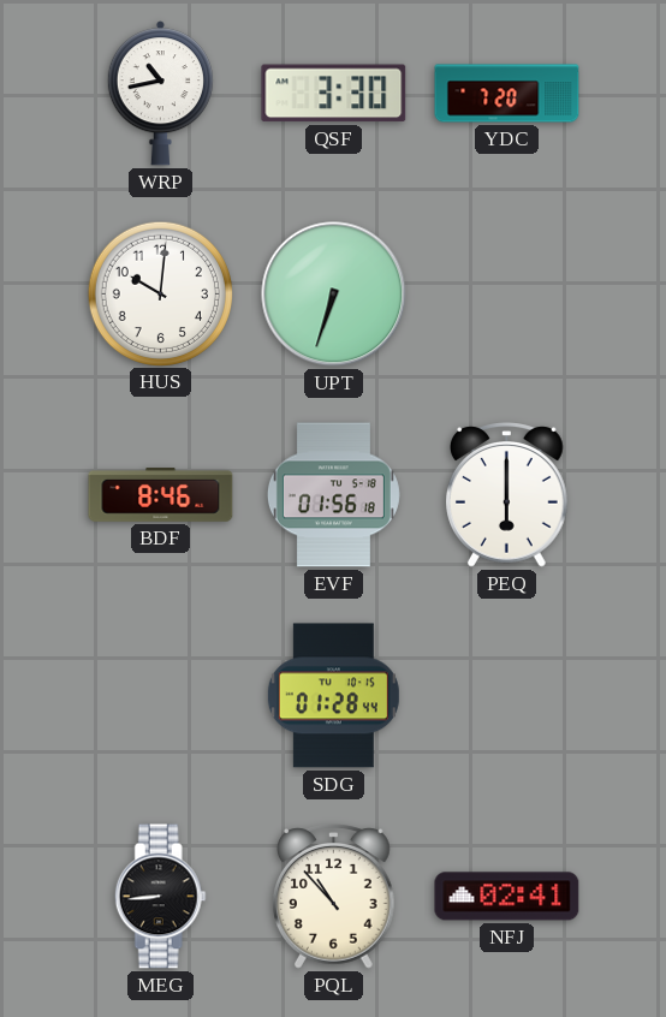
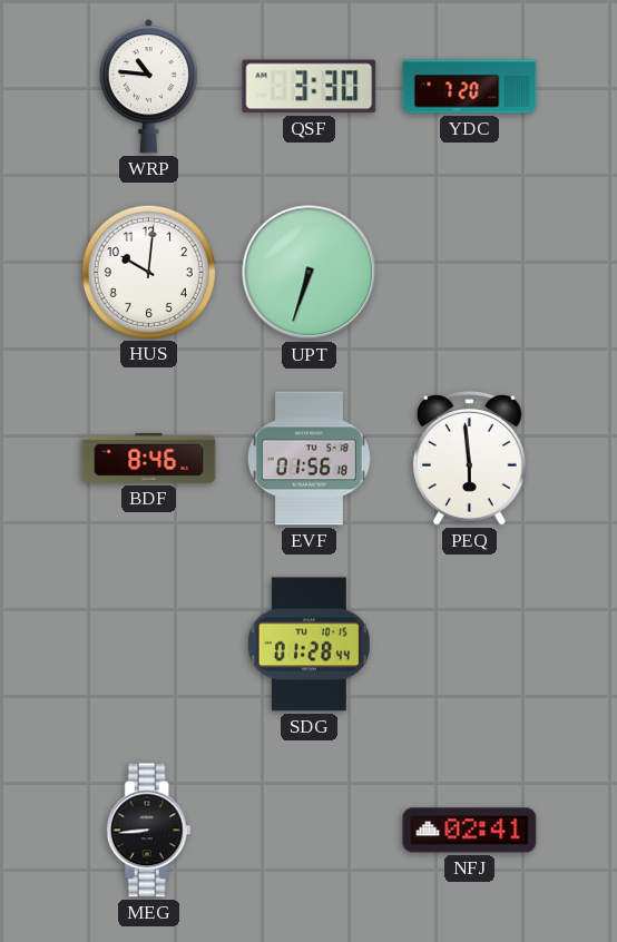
WRP: 10:43 -> 10:46
PEQ: 6:00 -> 5:59
PQL: 10:53 -> none
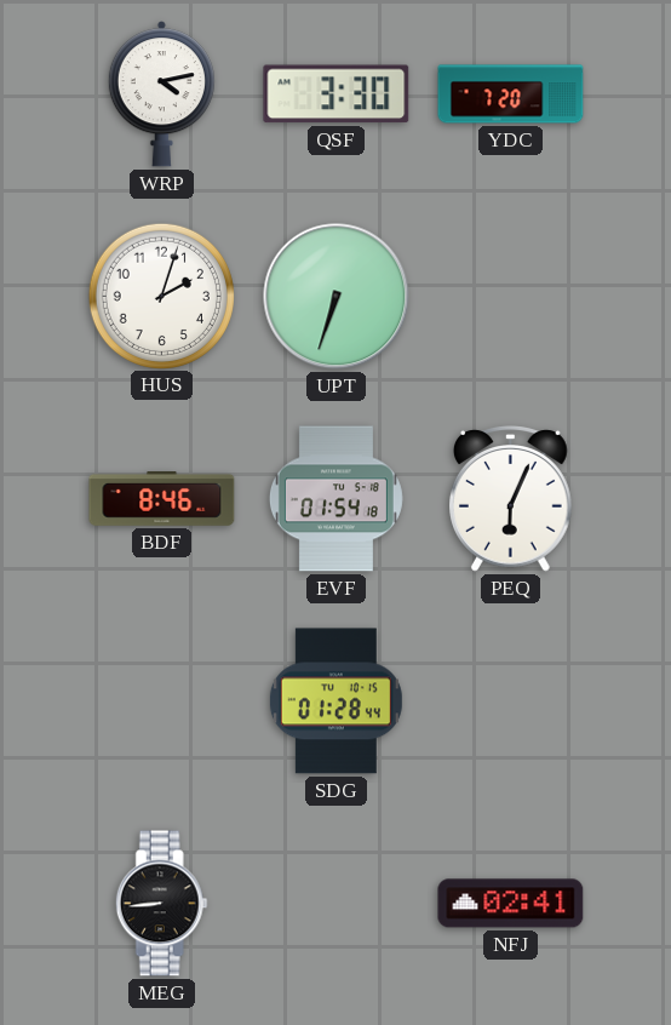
WRP: 10:46 -> 4:13
HUS: 10:01 -> 2:03
EVF: 01:56 -> 01:54
PEQ: 5:59 -> 6:04
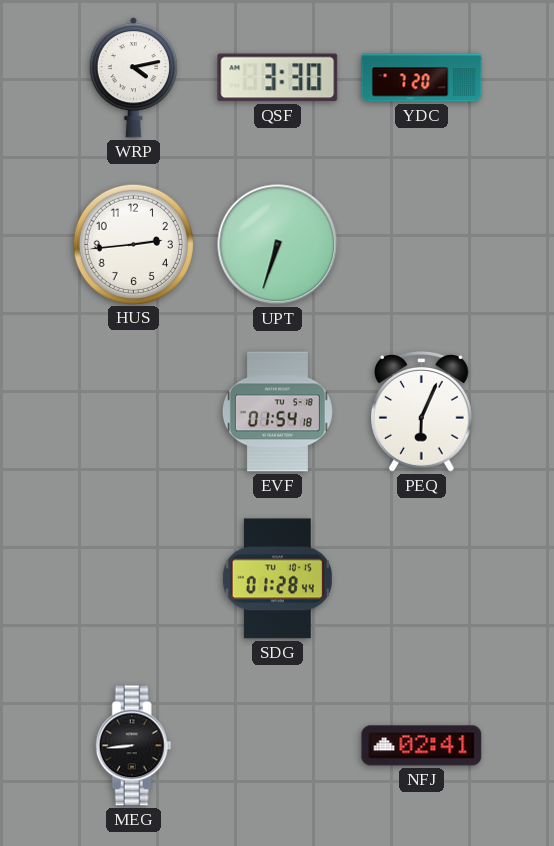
HUS: 2:03 -> 2:44
BDF: 8:46 -> none
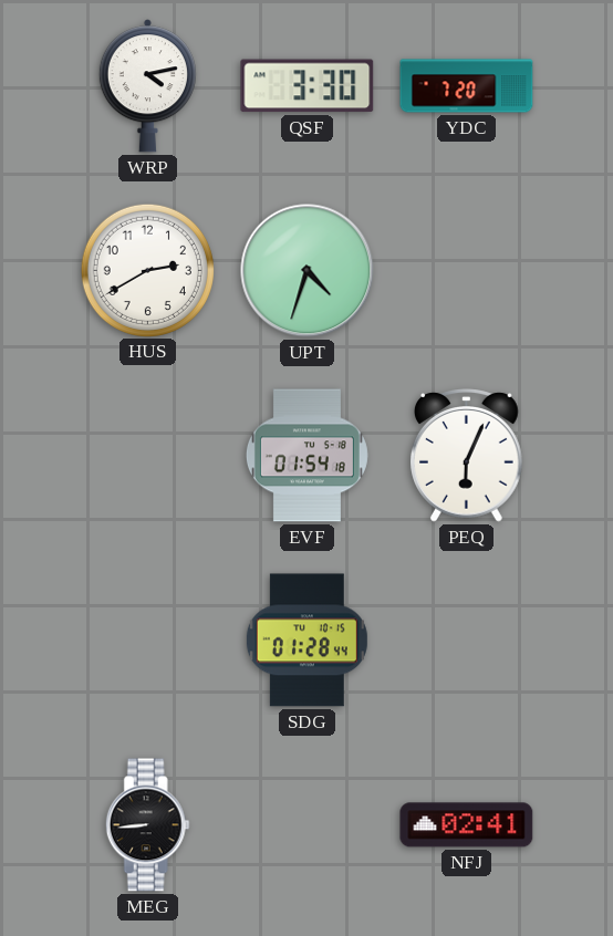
HUS: 2:44 -> 2:40
UPT: 6:33 -> 4:33
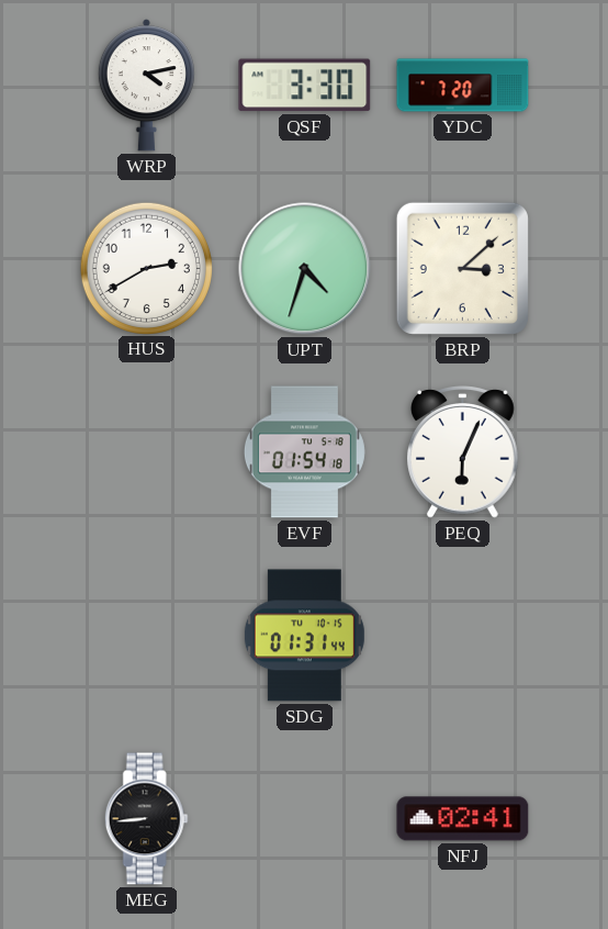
BRP: none -> 3:08
SDG: 01:28 -> 01:31
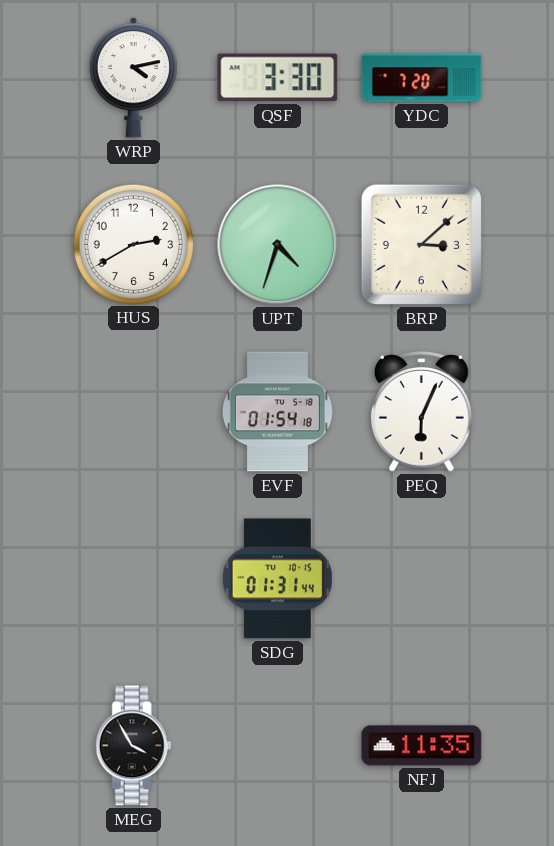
MEG: 8:44 -> 3:55
NFJ: 02:41 -> 11:35
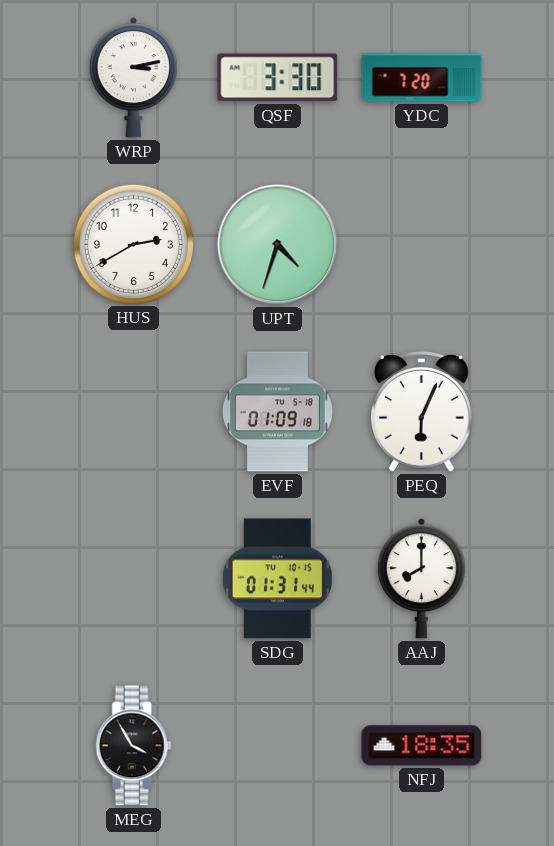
WRP: 4:13 -> 3:13
BRP: 3:08 -> none
EVF: 01:54 -> 01:09
AAJ: none -> 8:00
NFJ: 11:35 -> 18:35
